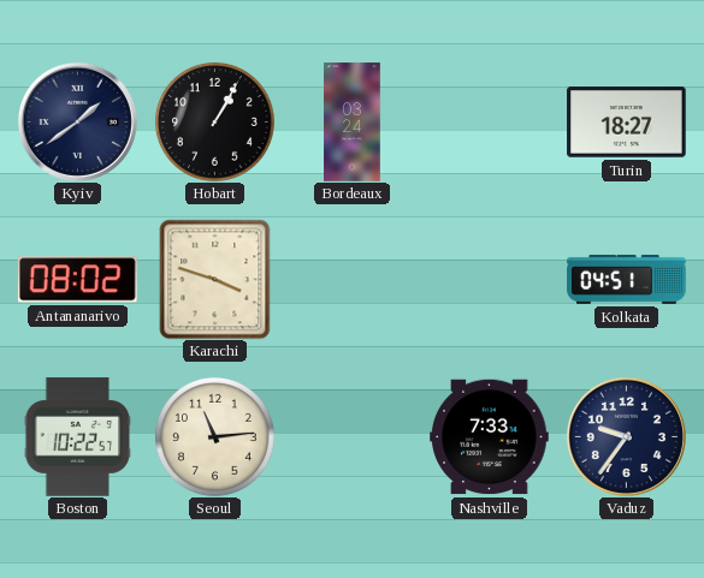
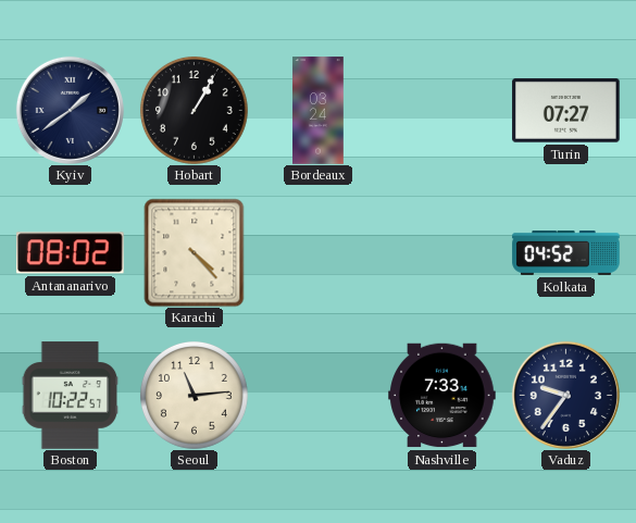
Turin: 18:27 -> 07:27
Karachi: 3:48 -> 4:23
Kolkata: 04:51 -> 04:52
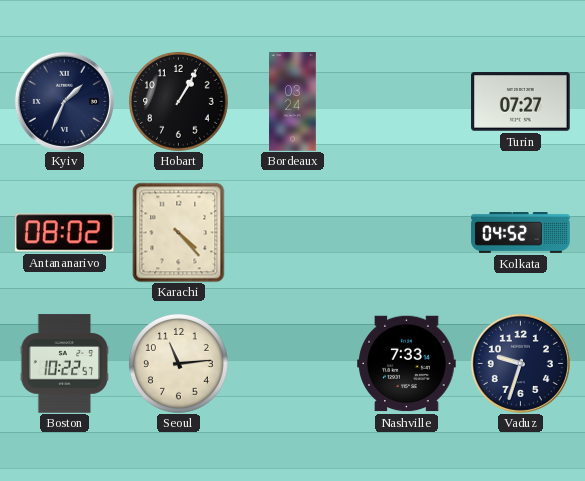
Kyiv: 1:39 -> 1:34
Vaduz: 9:36 -> 9:33
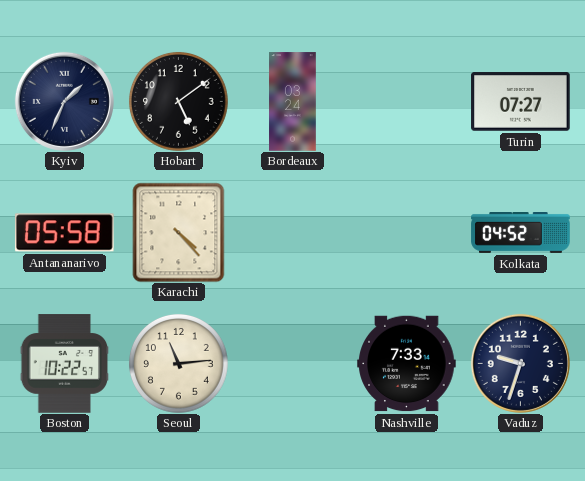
Hobart: 1:05 -> 5:09
Antananarivo: 08:02 -> 05:58
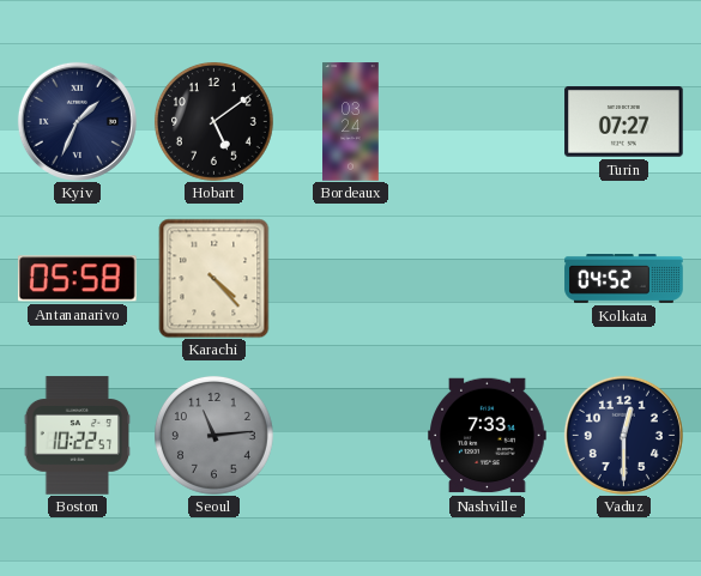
Seoul dial: cream -> grey
Vaduz: 9:33 -> 12:30
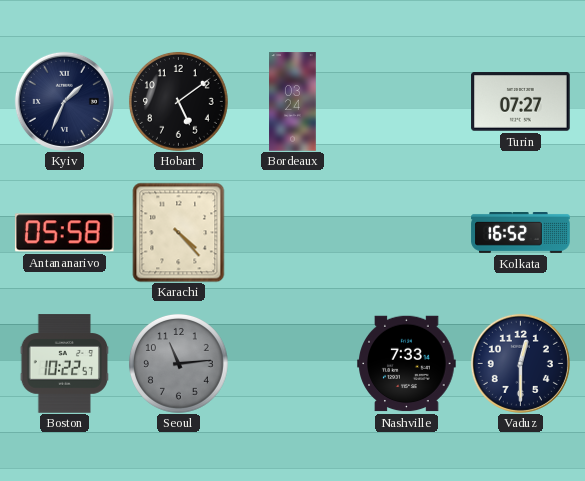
Kolkata: 04:52 -> 16:52
